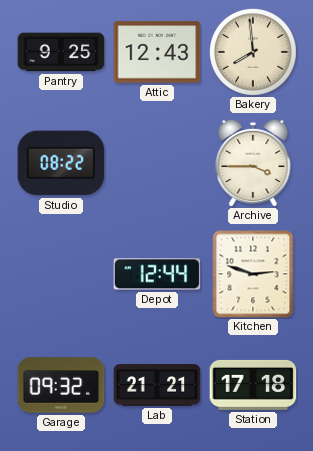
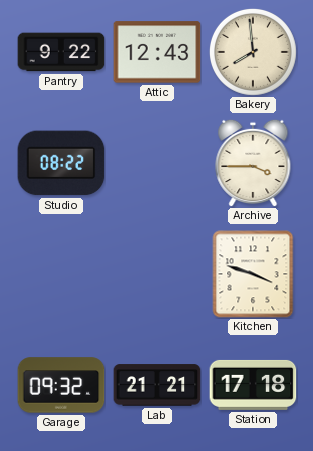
Pantry: 9:25 -> 9:22
Depot: 12:44 -> none
Kitchen: 2:48 -> 3:48
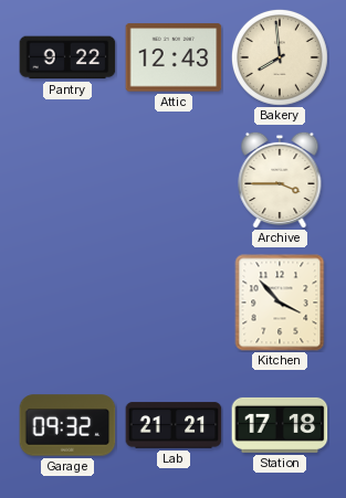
Studio: 08:22 -> none
Kitchen: 3:48 -> 3:53
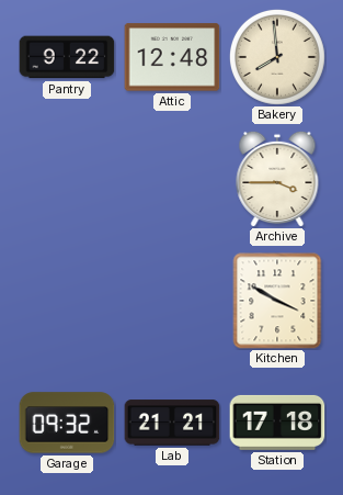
Attic: 12:43 -> 12:48
Kitchen: 3:53 -> 3:50
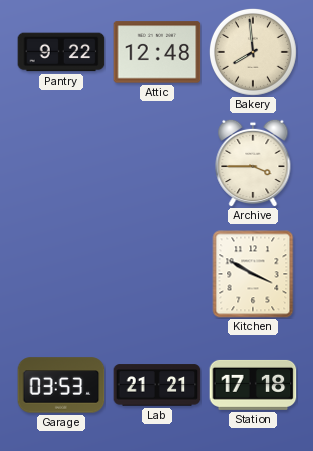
Garage: 09:32 -> 03:53
